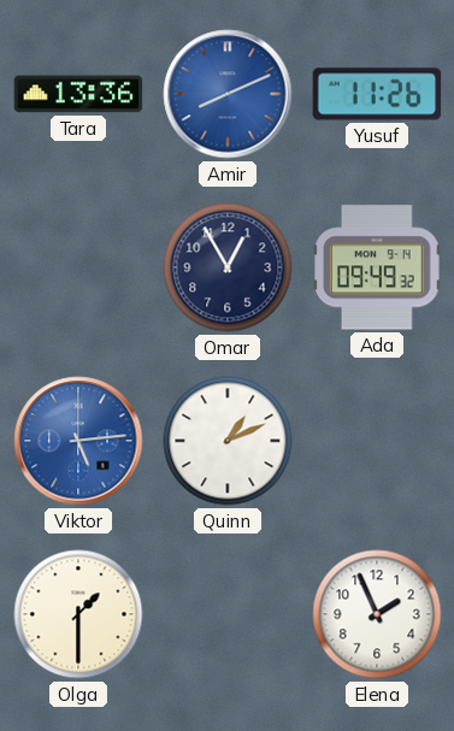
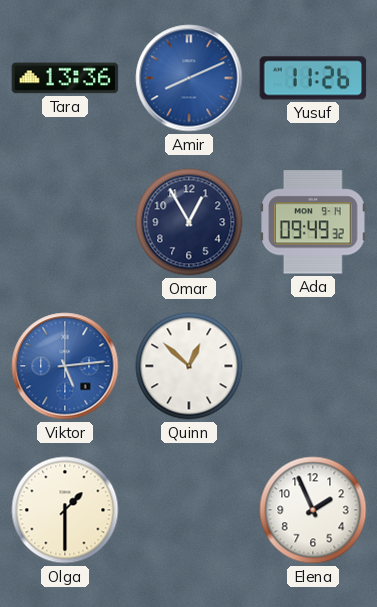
Quinn: 1:11 -> 12:52
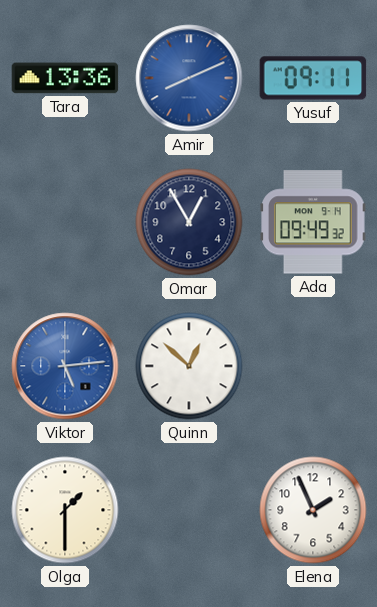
Yusuf: 11:26 -> 09:11
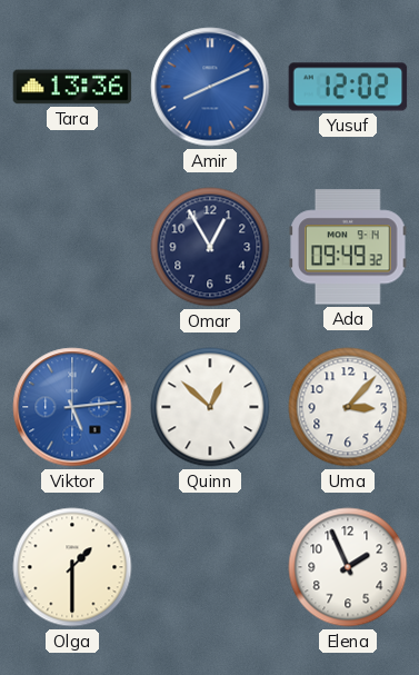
Yusuf: 09:11 -> 12:02
Uma: none -> 3:07
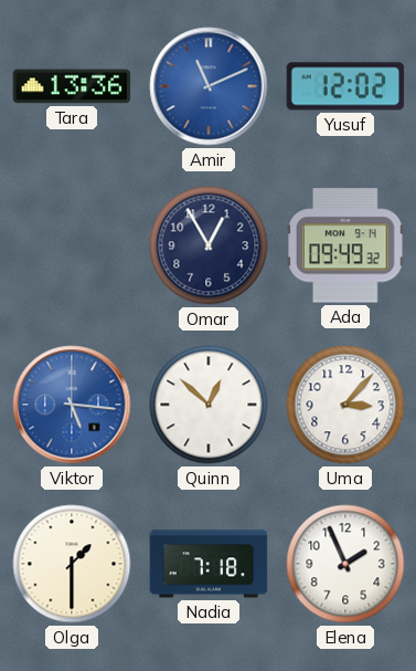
Amir: 8:11 -> 11:11
Viktor: 5:14 -> 5:16
Nadia: none -> 7:18
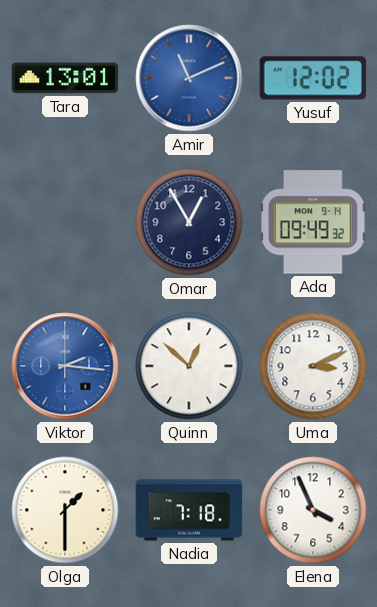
Tara: 13:36 -> 13:01
Viktor: 5:16 -> 2:16
Uma: 3:07 -> 3:11
Elena: 1:56 -> 3:56
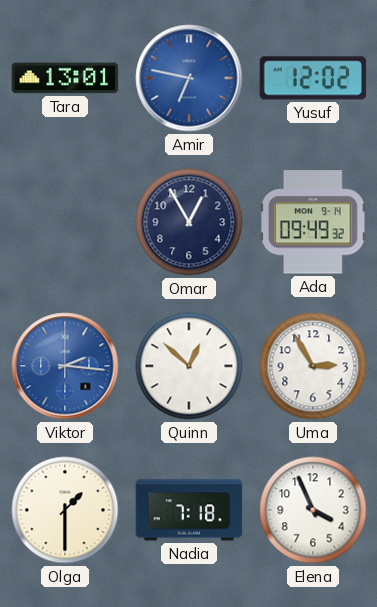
Amir: 11:11 -> 6:47
Uma: 3:11 -> 2:55
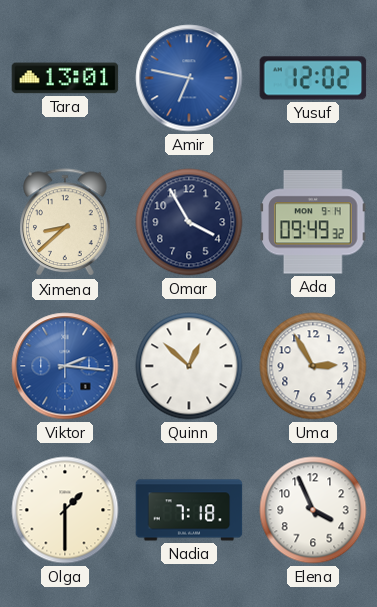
Ximena: none -> 8:38
Omar: 12:55 -> 3:55
